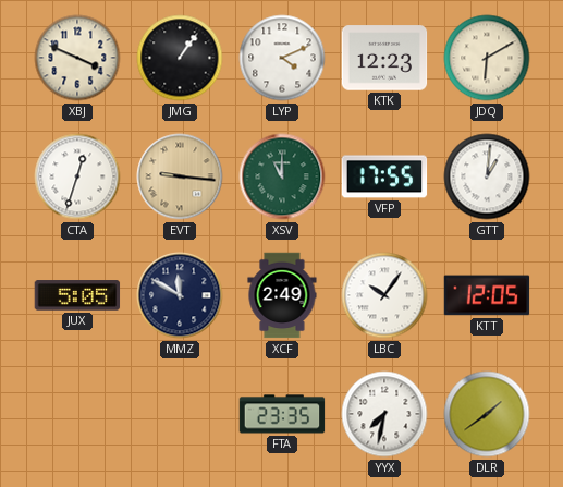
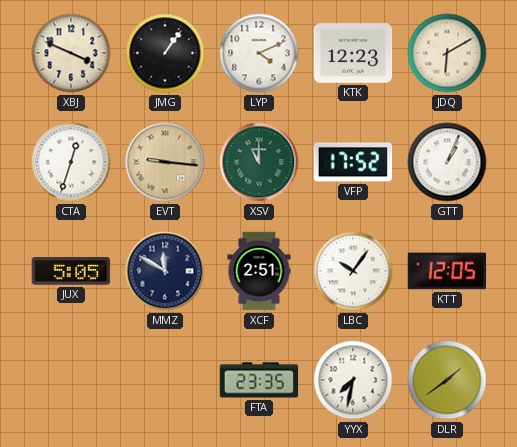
VFP: 17:55 -> 17:52
GTT: 1:01 -> 1:04
XCF: 2:49 -> 2:51
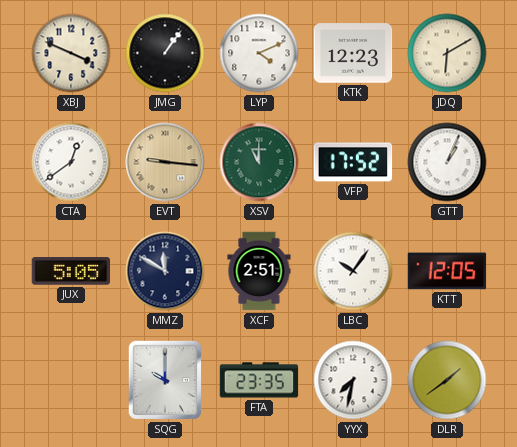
CTA: 12:33 -> 12:39
SQG: none -> 10:00
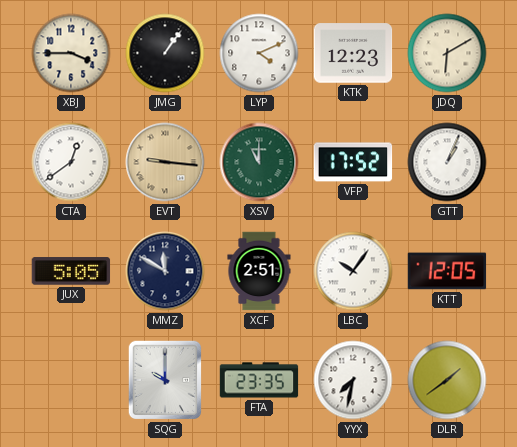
XBJ: 3:49 -> 3:45
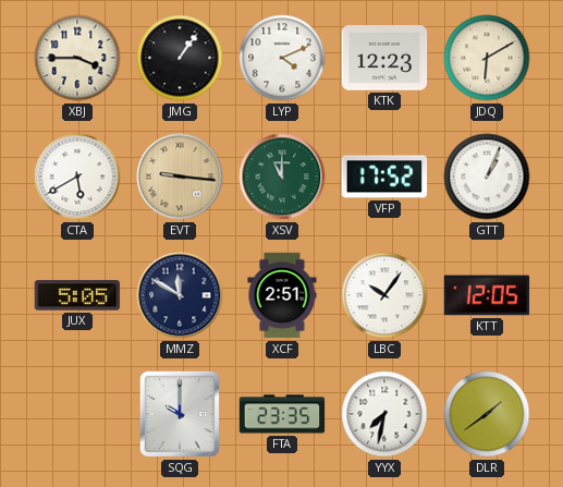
CTA: 12:39 -> 5:40
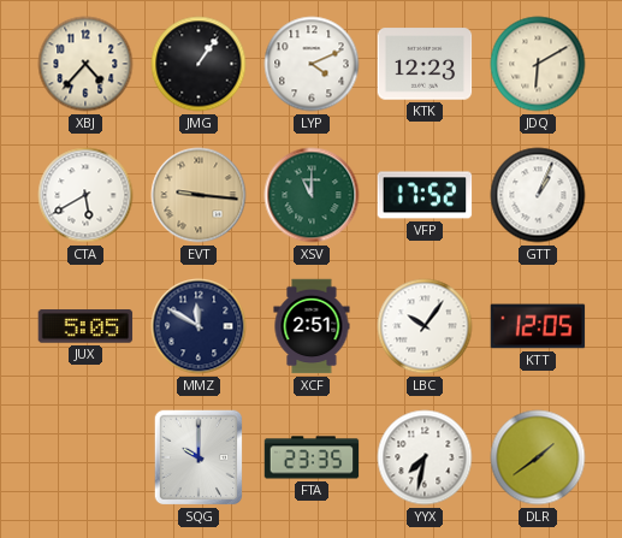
XBJ: 3:45 -> 4:37
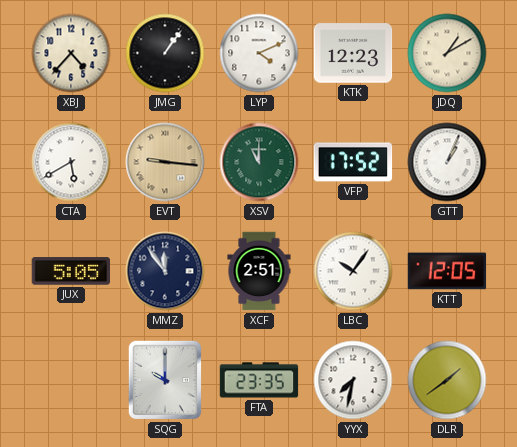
JDQ: 6:10 -> 1:10
MMZ: 11:50 -> 11:54
